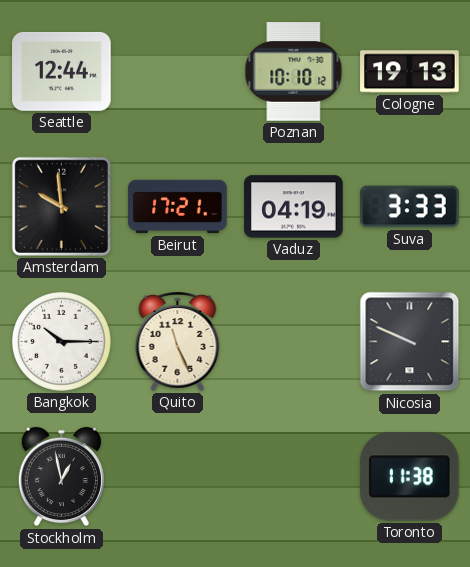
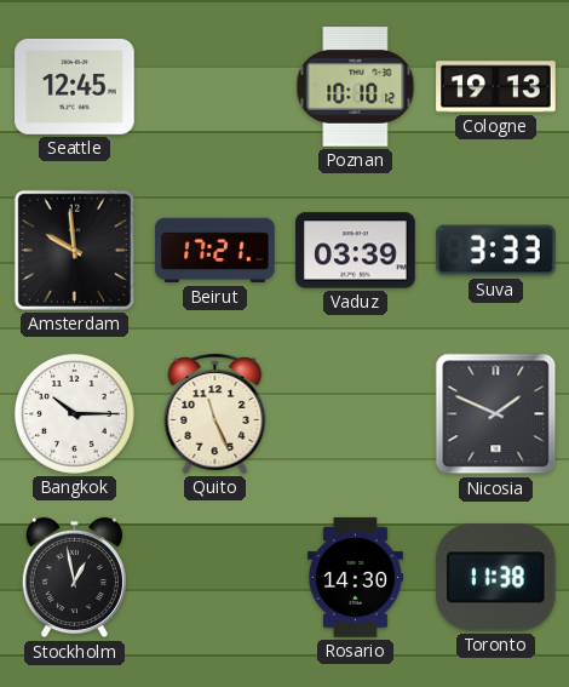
Seattle: 12:44 -> 12:45
Vaduz: 04:19 -> 03:39
Nicosia: 9:49 -> 1:49
Rosario: none -> 14:30
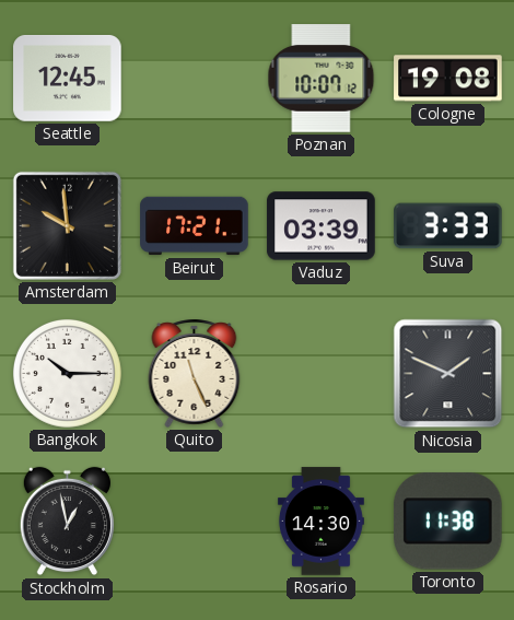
Poznan: 10:10 -> 10:07
Cologne: 19:13 -> 19:08
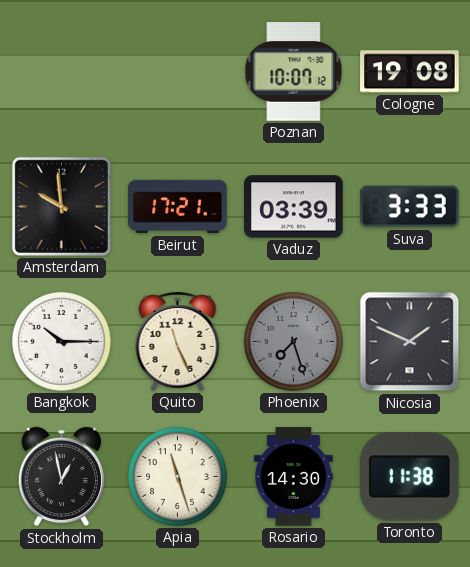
Seattle: 12:45 -> none
Phoenix: none -> 7:27
Apia: none -> 11:27
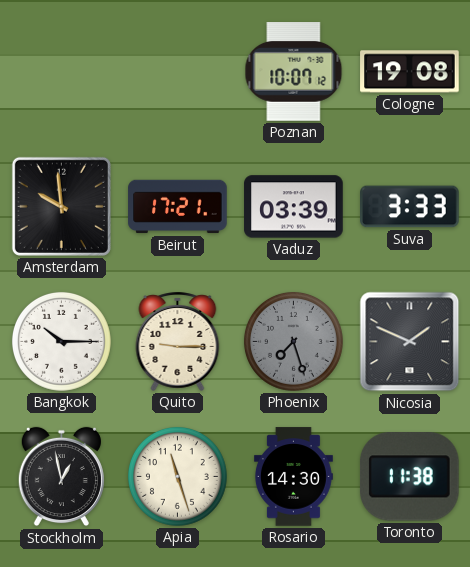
Quito: 11:26 -> 9:15
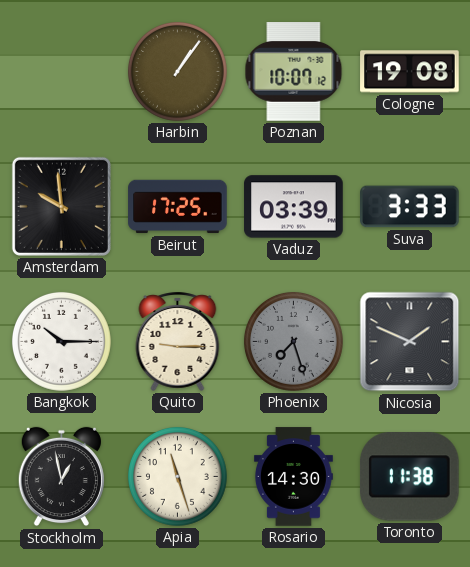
Harbin: none -> 1:06
Beirut: 17:21 -> 17:25
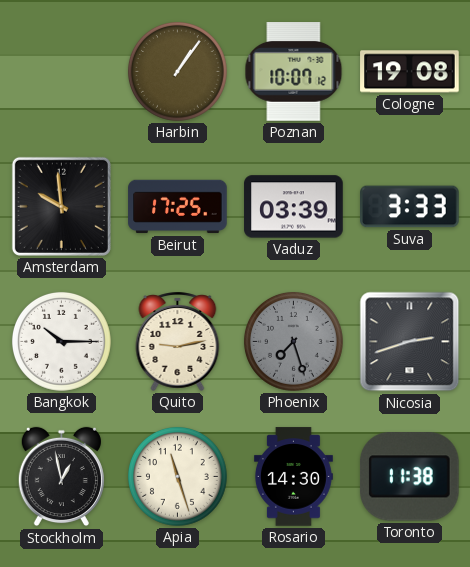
Quito: 9:15 -> 9:13
Nicosia: 1:49 -> 2:42
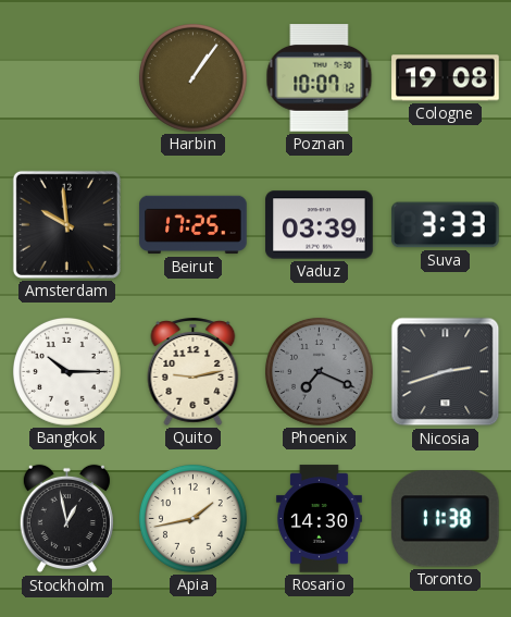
Phoenix: 7:27 -> 7:19
Apia: 11:27 -> 1:43
